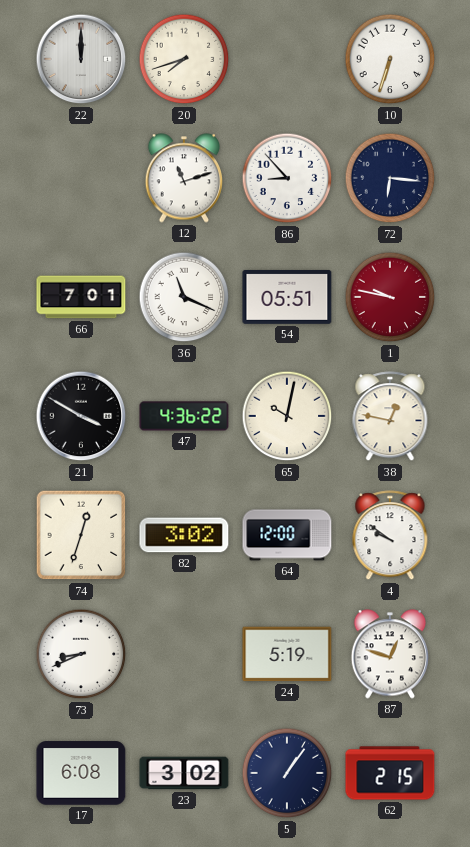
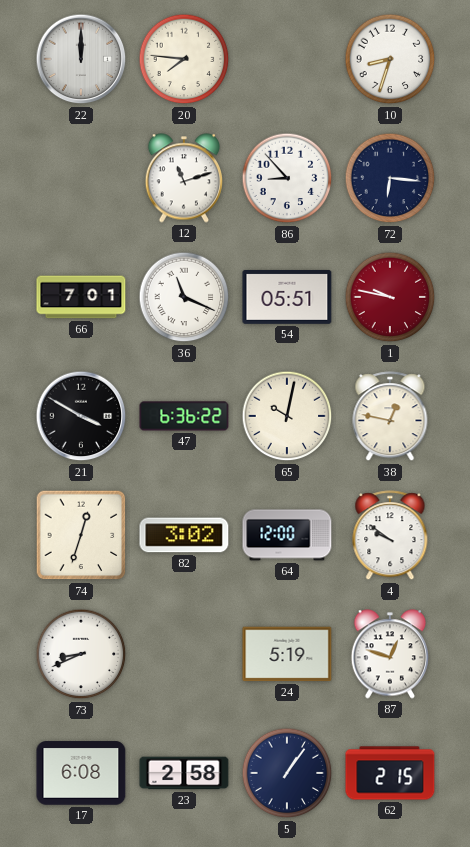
20: 7:42 -> 7:46
10: 6:33 -> 8:33
47: 4:36 -> 6:36
23: 3:02 -> 2:58
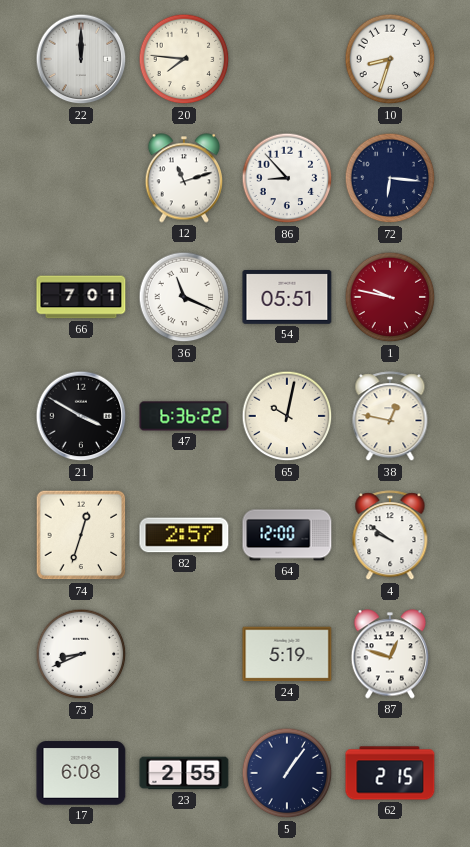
82: 3:02 -> 2:57
23: 2:58 -> 2:55
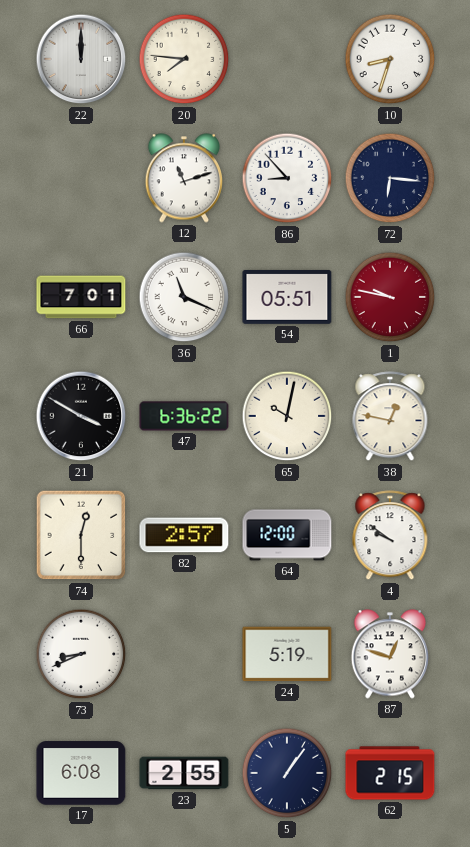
74: 12:33 -> 12:30
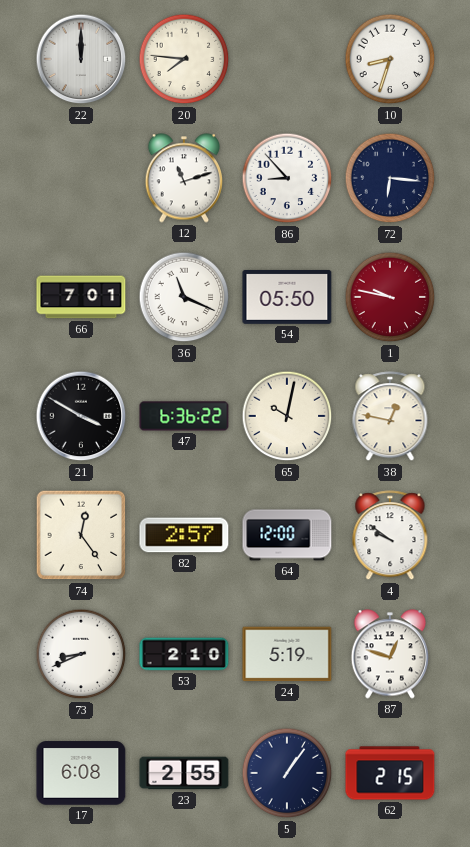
54: 05:51 -> 05:50
74: 12:30 -> 12:24
53: none -> 2:10
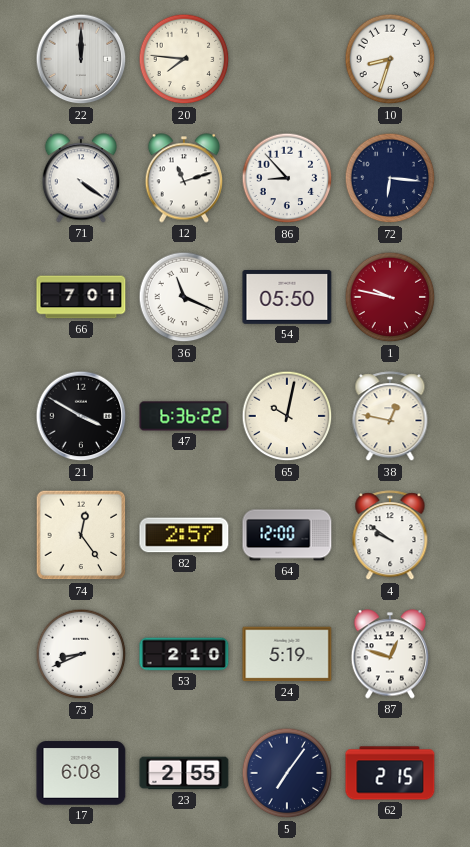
71: none -> 4:21
5: 1:06 -> 7:06
